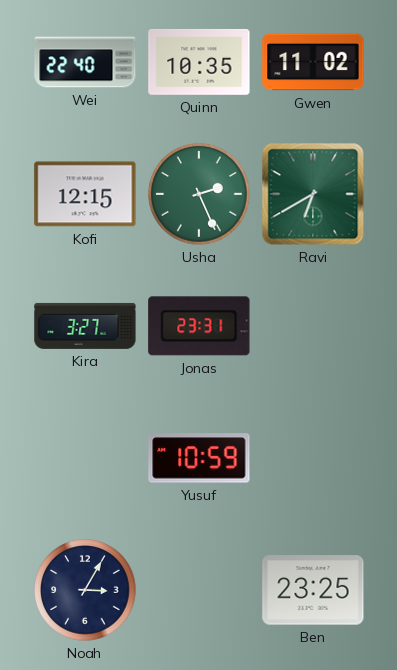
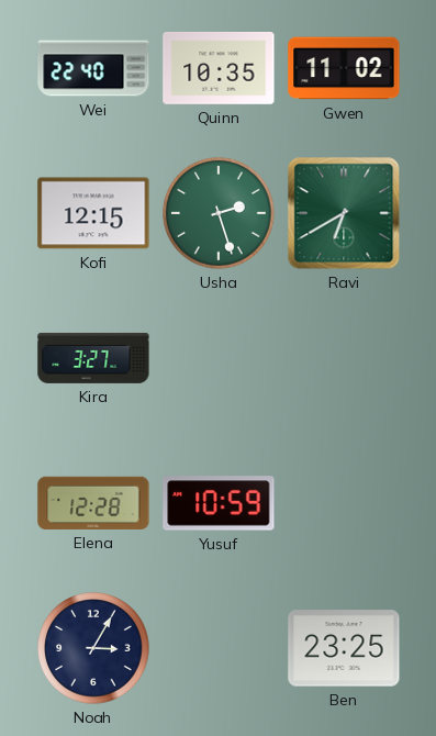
Usha: 2:26 -> 2:27
Jonas: 23:31 -> none
Elena: none -> 12:28
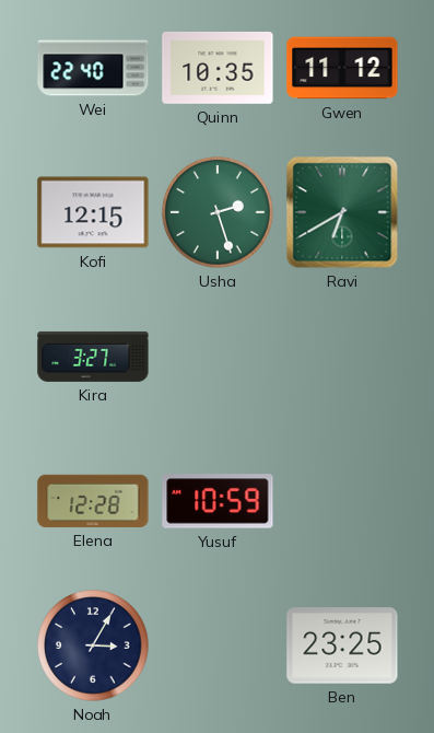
Gwen: 11:02 -> 11:12
